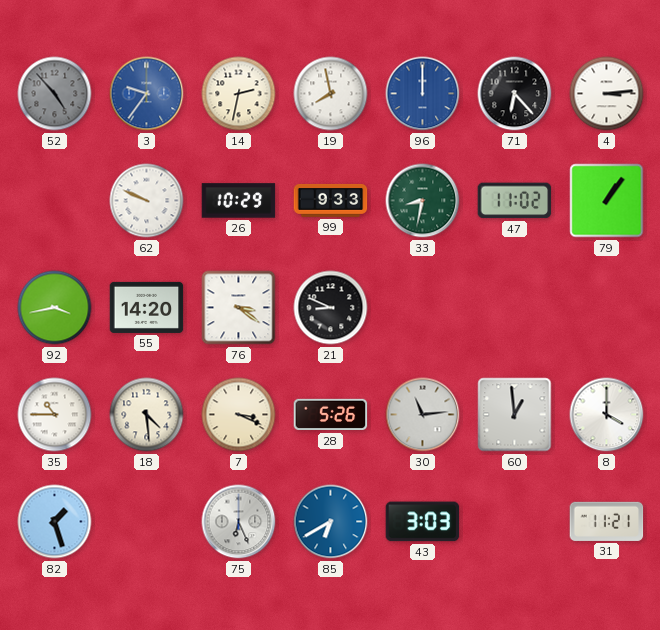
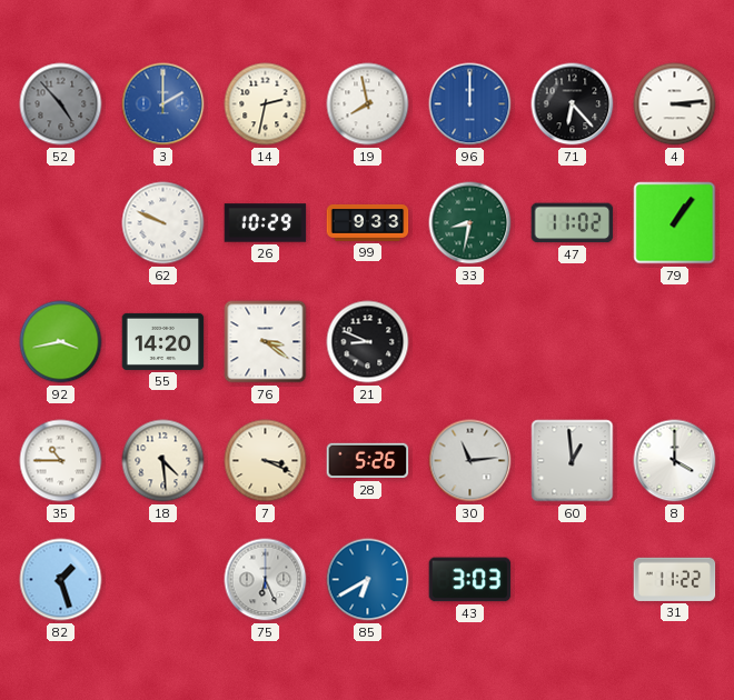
3: 9:36 -> 2:00
31: 11:21 -> 11:22
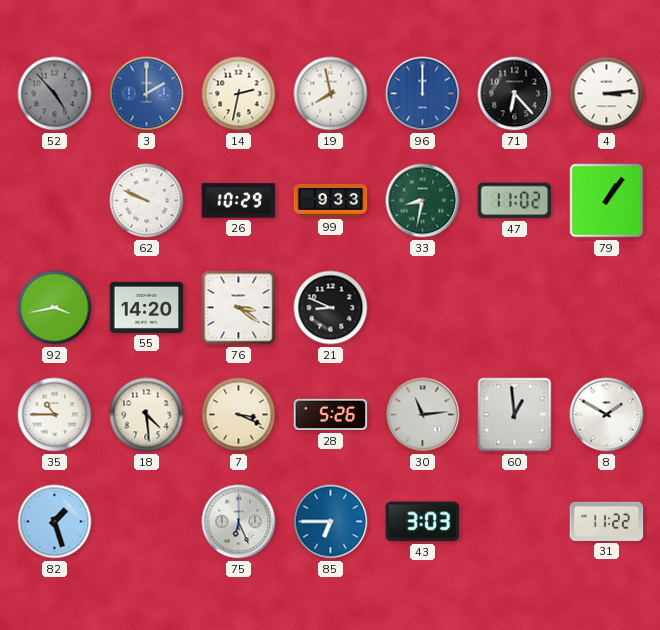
8: 4:00 -> 1:50
85: 6:40 -> 6:45
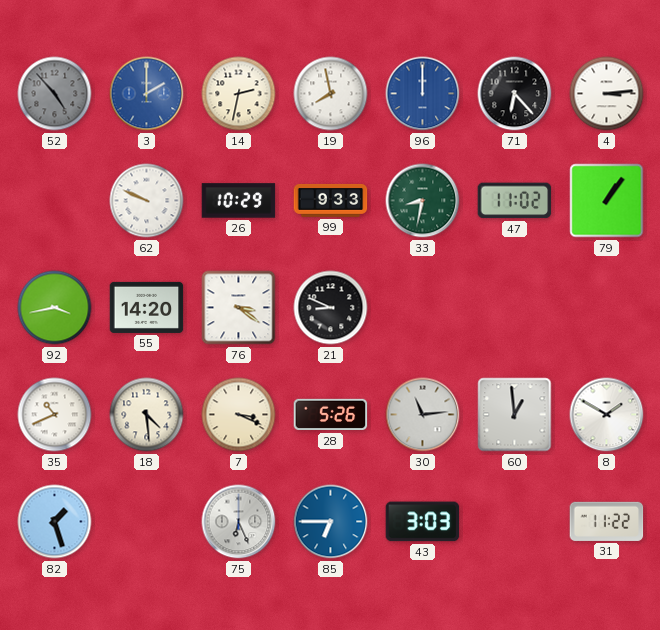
35: 10:45 -> 10:41
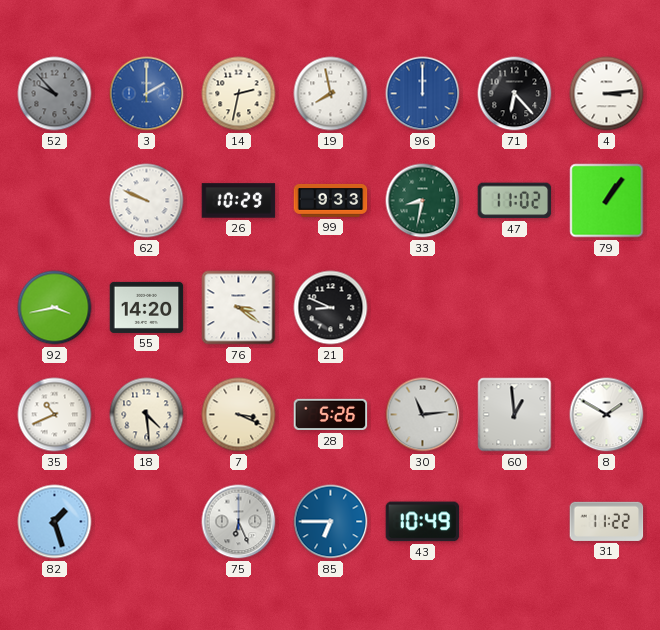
52: 4:53 -> 9:53
43: 3:03 -> 10:49
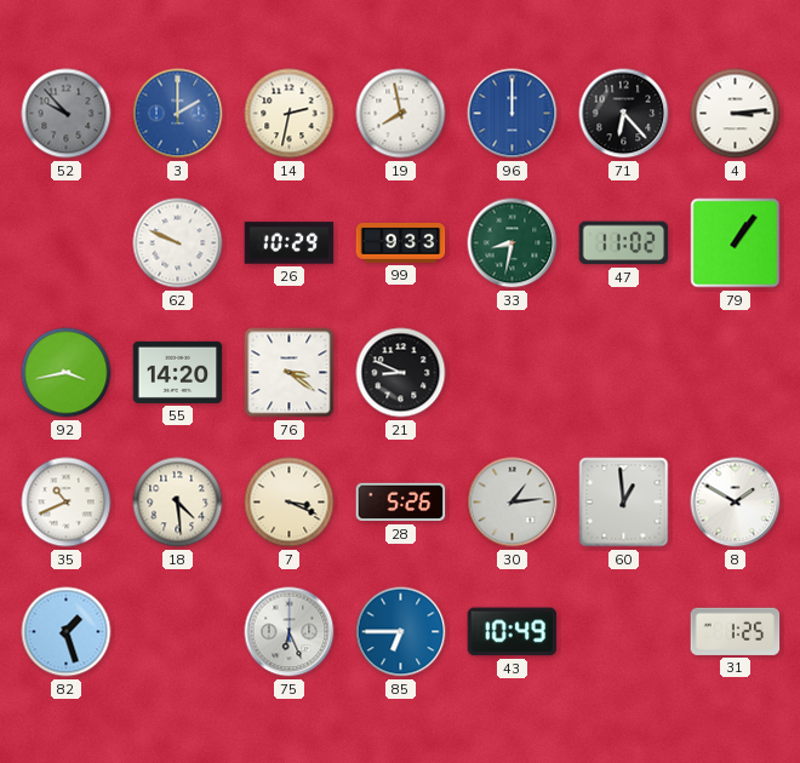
30: 11:14 -> 1:14
31: 11:22 -> 1:25
